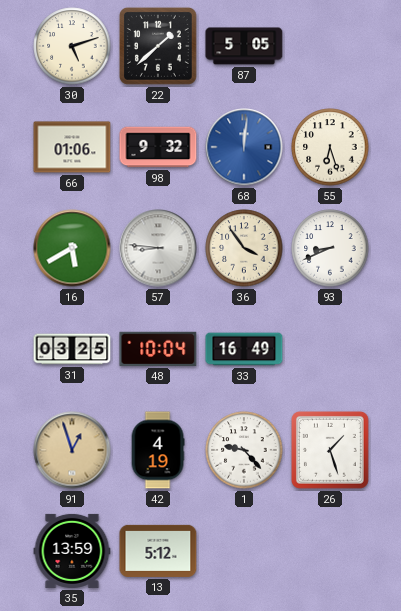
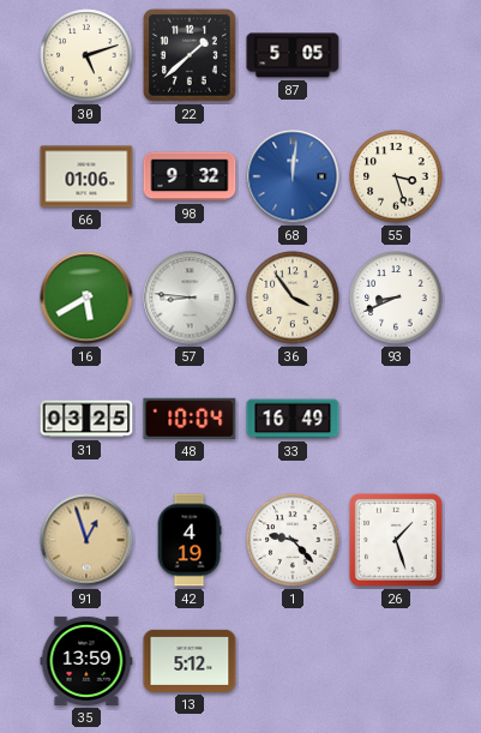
55: 6:27 -> 3:27
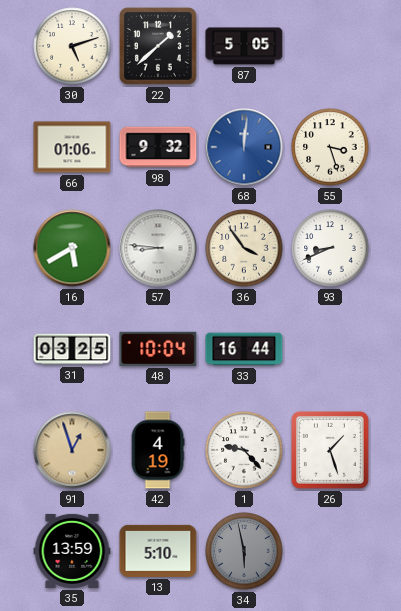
33: 16:49 -> 16:44
13: 5:12 -> 5:10
34: none -> 5:58
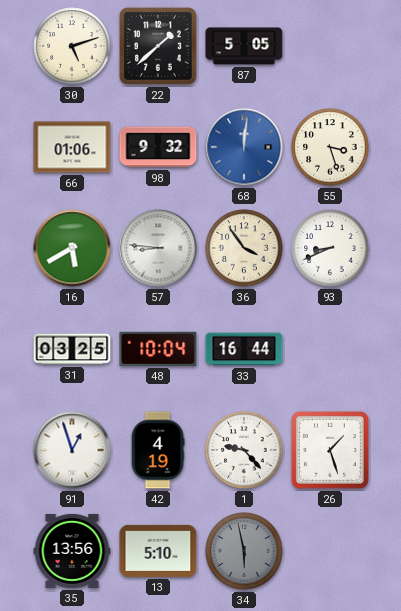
91 dial: champagne -> white
35: 13:59 -> 13:56
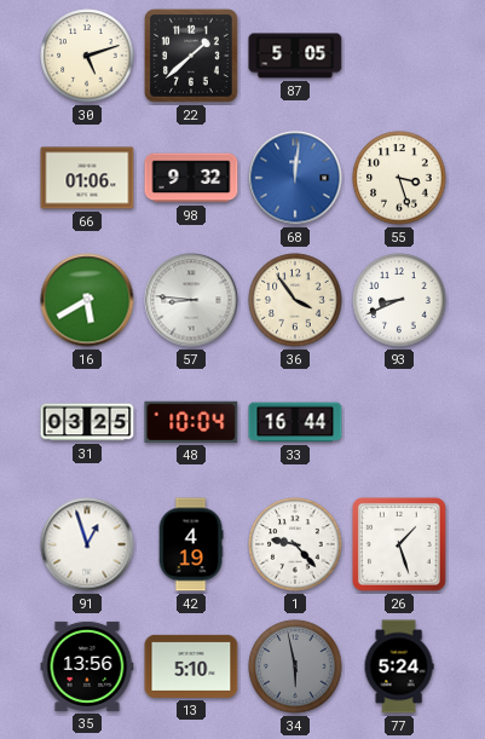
77: none -> 5:24
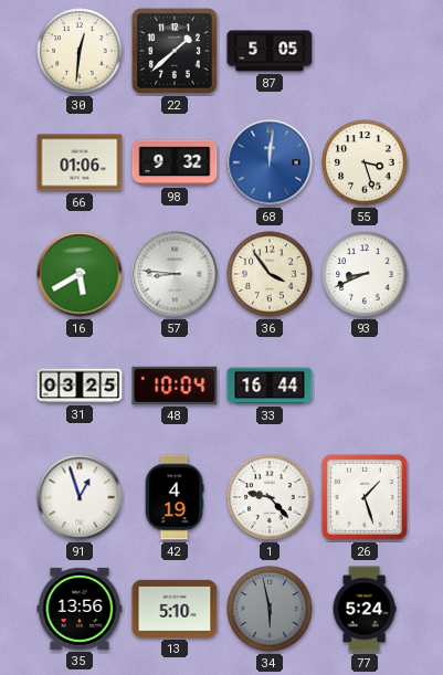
30: 5:12 -> 12:31
